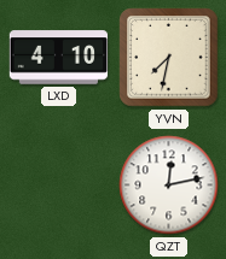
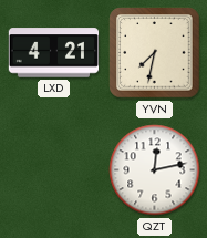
LXD: 4:10 -> 4:21
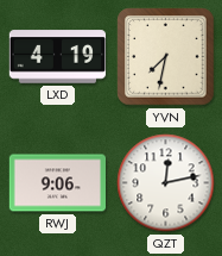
LXD: 4:21 -> 4:19
RWJ: none -> 9:06
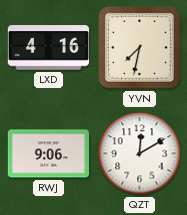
LXD: 4:19 -> 4:16
QZT: 12:13 -> 12:10
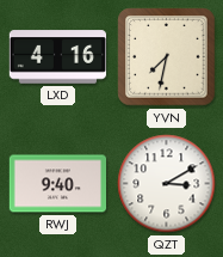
RWJ: 9:06 -> 9:40
QZT: 12:10 -> 3:10
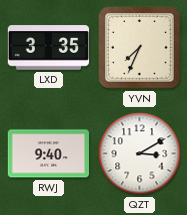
LXD: 4:16 -> 3:35
YVN: 7:32 -> 7:34
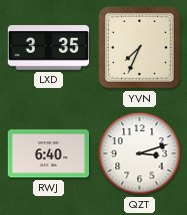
RWJ: 9:40 -> 6:40
QZT: 3:10 -> 3:12
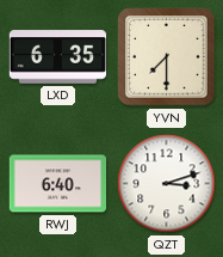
LXD: 3:35 -> 6:35
YVN: 7:34 -> 7:30
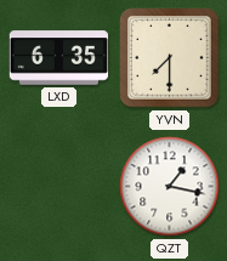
RWJ: 6:40 -> none
QZT: 3:12 -> 1:17
